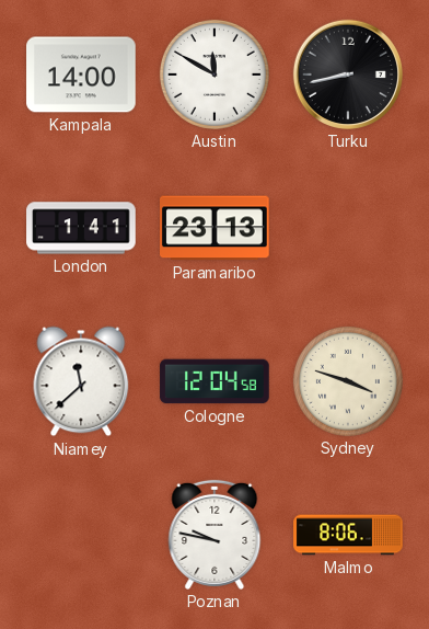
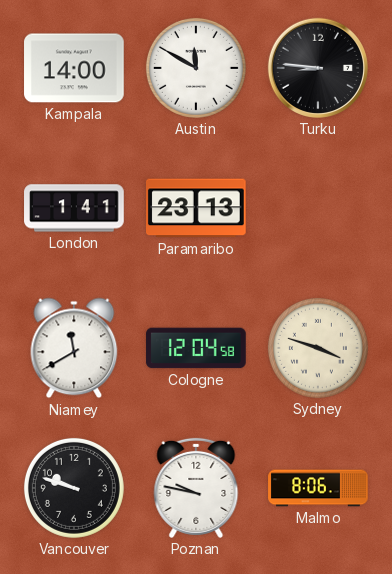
Turku: 8:43 -> 8:46
Niamey: 11:38 -> 11:40
Vancouver: none -> 9:48
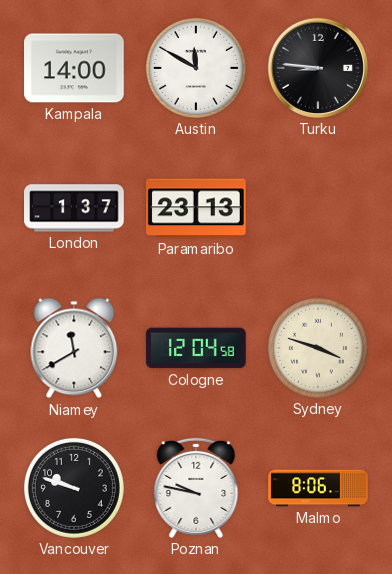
London: 1:41 -> 1:37
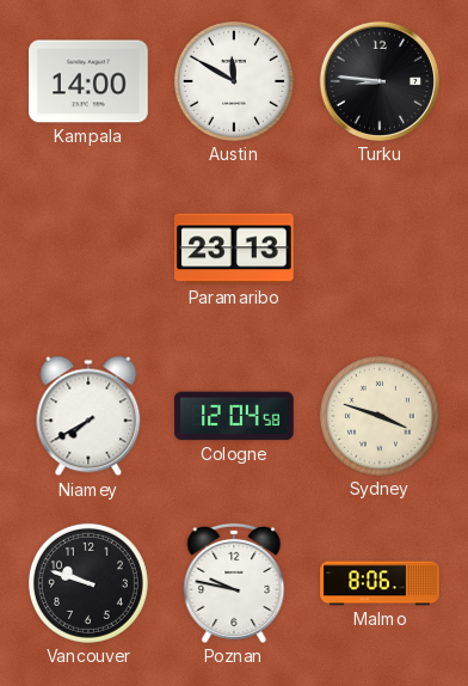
London: 1:37 -> none
Niamey: 11:40 -> 7:40
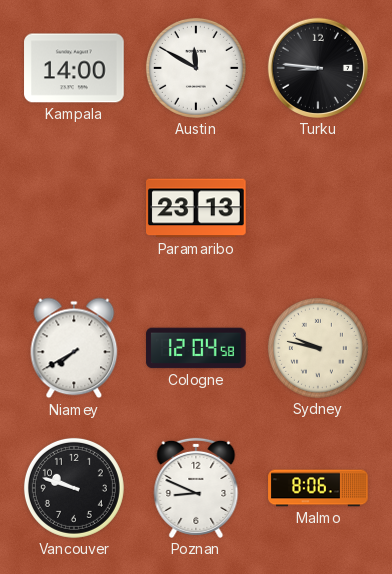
Sydney: 3:48 -> 9:47
Poznan: 9:47 -> 8:49
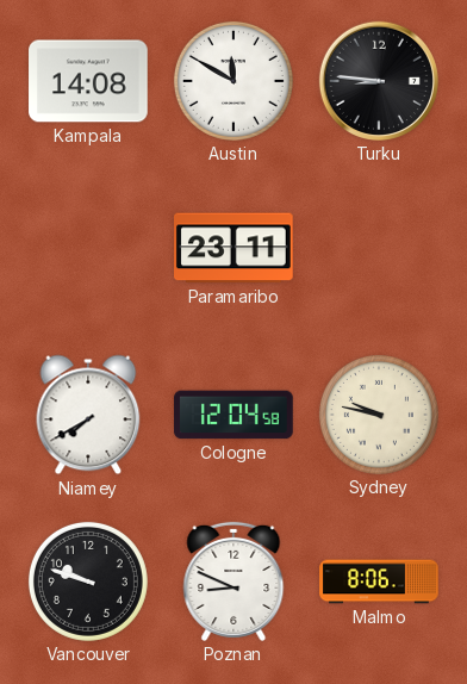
Kampala: 14:00 -> 14:08
Paramaribo: 23:13 -> 23:11
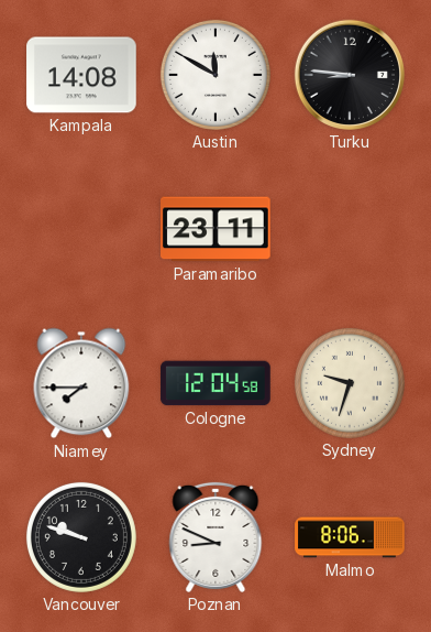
Niamey: 7:40 -> 7:45
Sydney: 9:47 -> 9:33
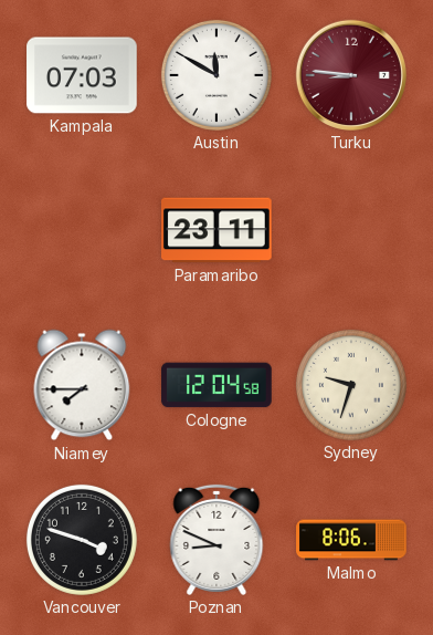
Kampala: 14:08 -> 07:03
Turku dial: black -> burgundy
Vancouver: 9:48 -> 3:48
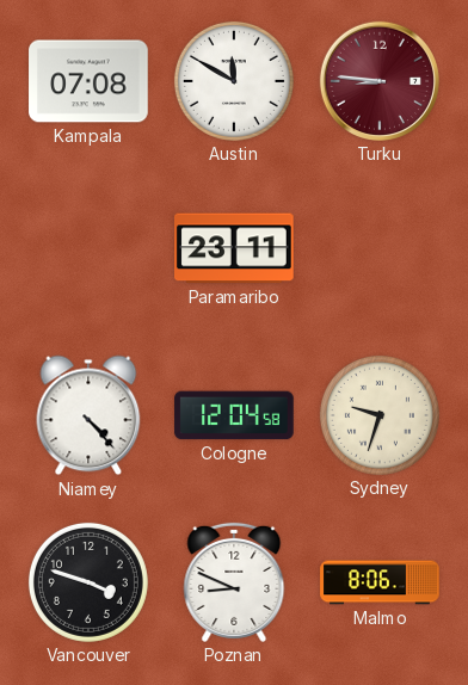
Kampala: 07:03 -> 07:08
Niamey: 7:45 -> 4:23
